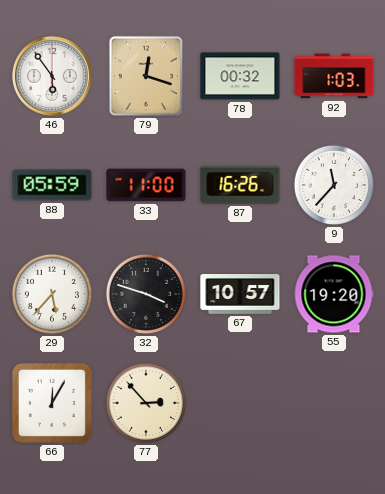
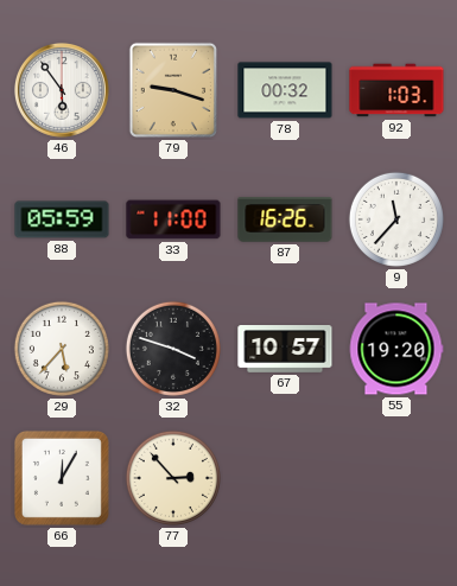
79: 12:18 -> 9:18
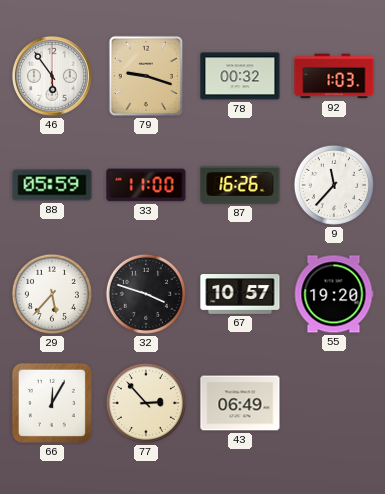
43: none -> 06:49
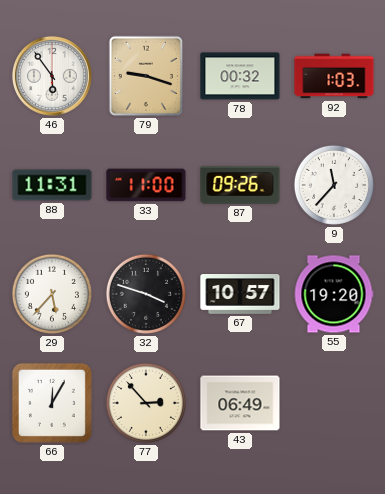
88: 05:59 -> 11:31
87: 16:26 -> 09:26
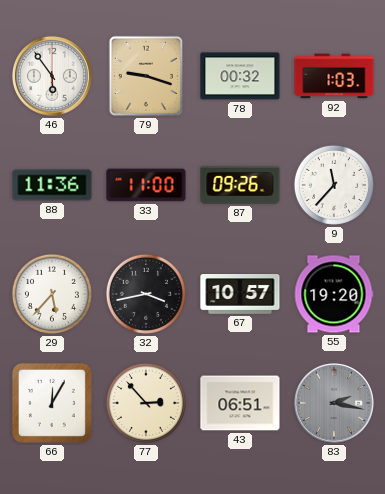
88: 11:31 -> 11:36
32: 3:48 -> 3:43
43: 06:49 -> 06:51
83: none -> 2:17
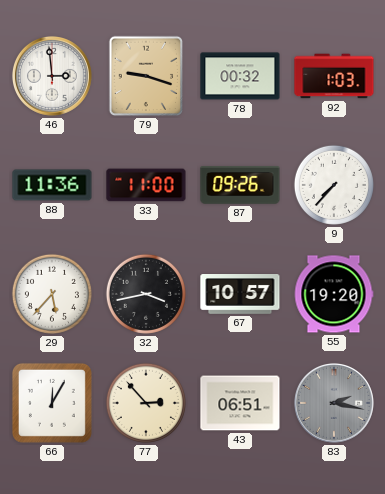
46: 5:54 -> 2:59
9: 11:37 -> 7:37
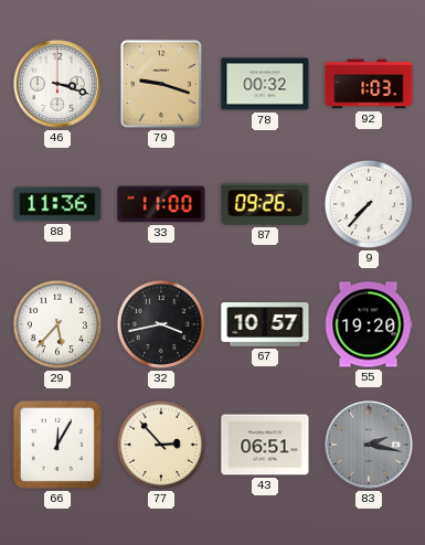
46: 2:59 -> 3:18
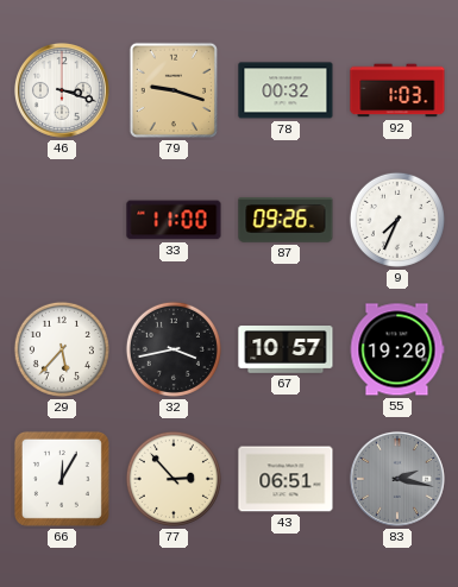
88: 11:36 -> none
9: 7:37 -> 7:34
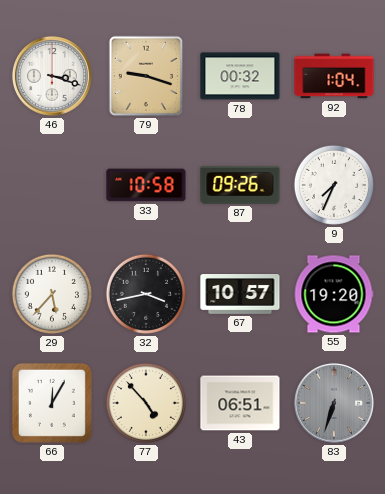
92: 1:03 -> 1:04
33: 11:00 -> 10:58
77: 2:53 -> 4:53
83: 2:17 -> 6:33
